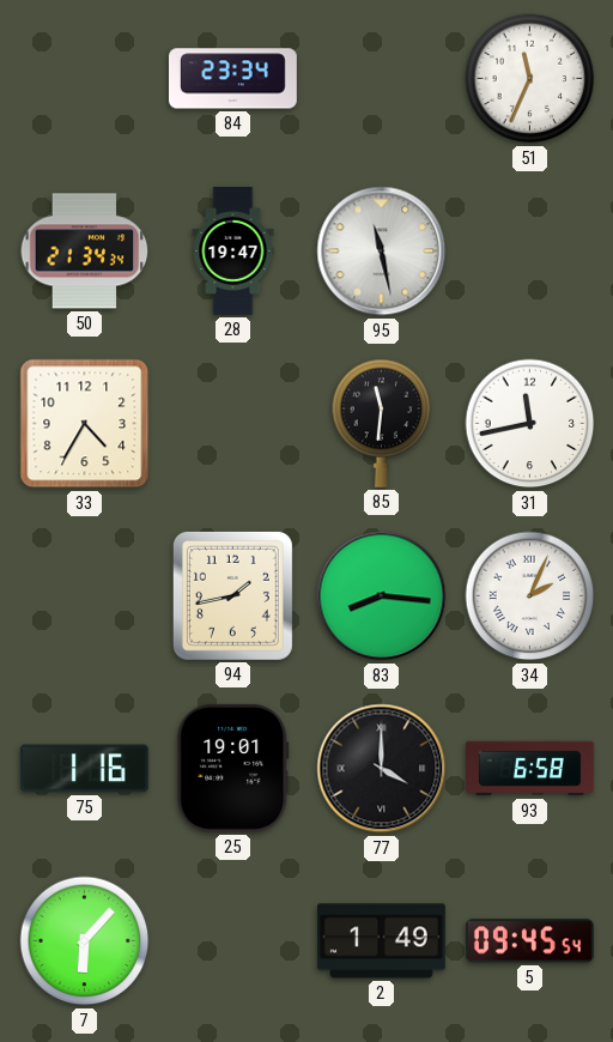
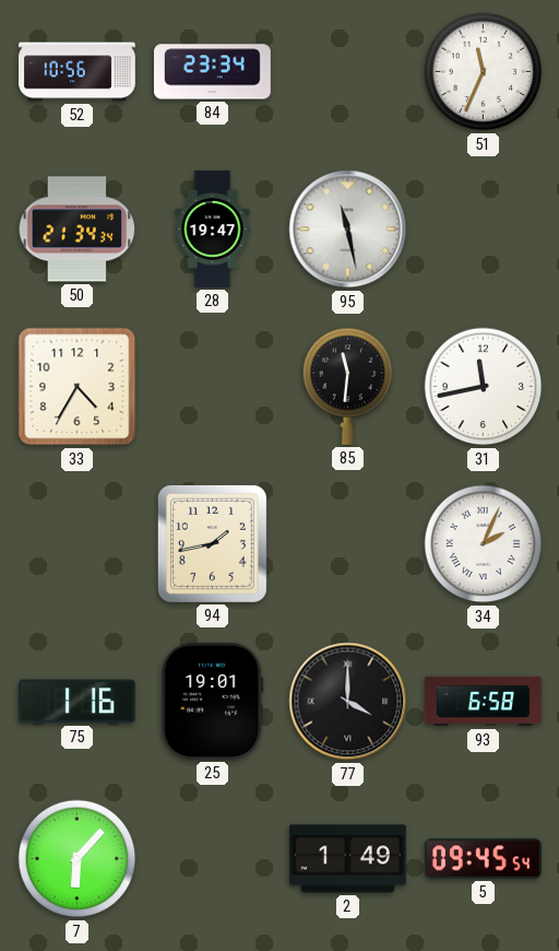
52: none -> 10:56
83: 8:16 -> none
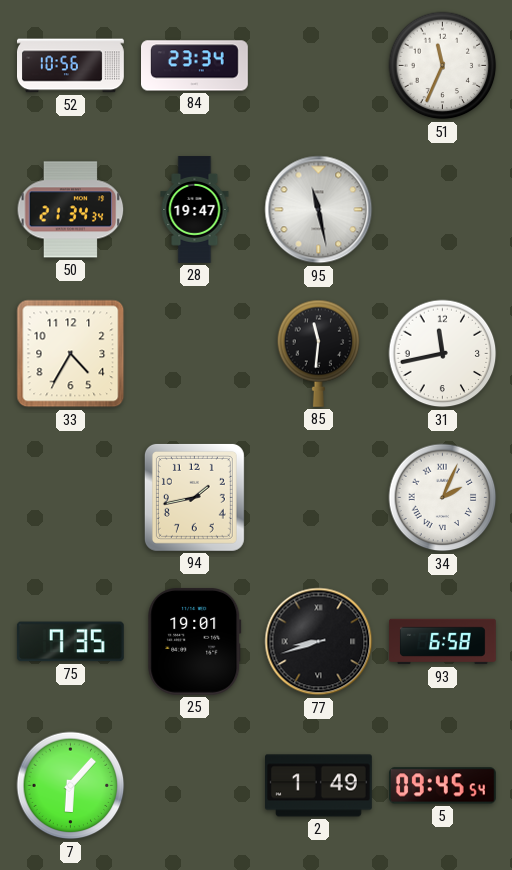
75: 1:16 -> 7:35
77: 4:00 -> 8:42
